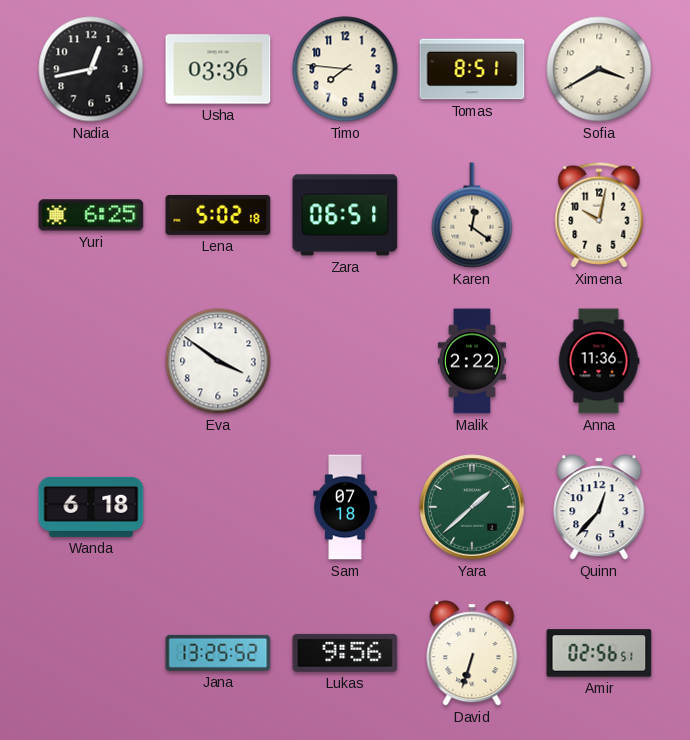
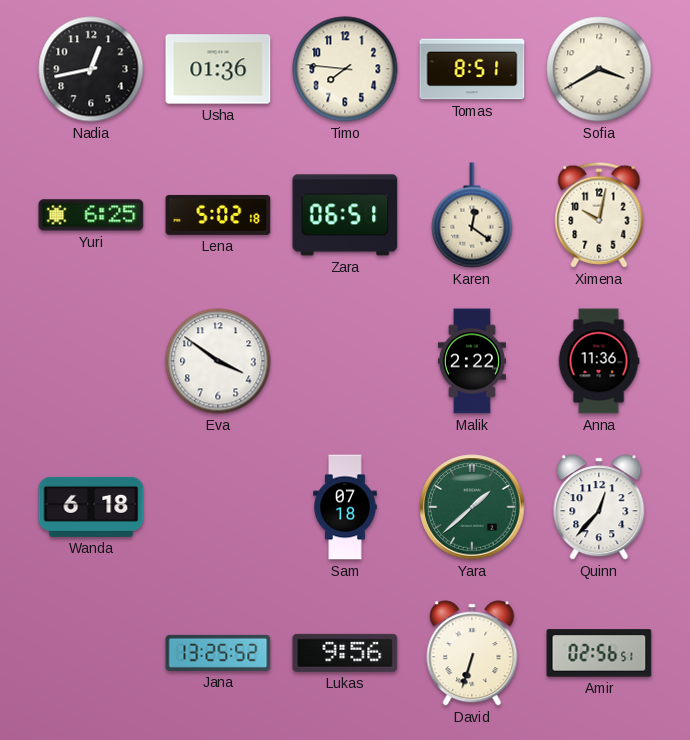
Usha: 03:36 -> 01:36
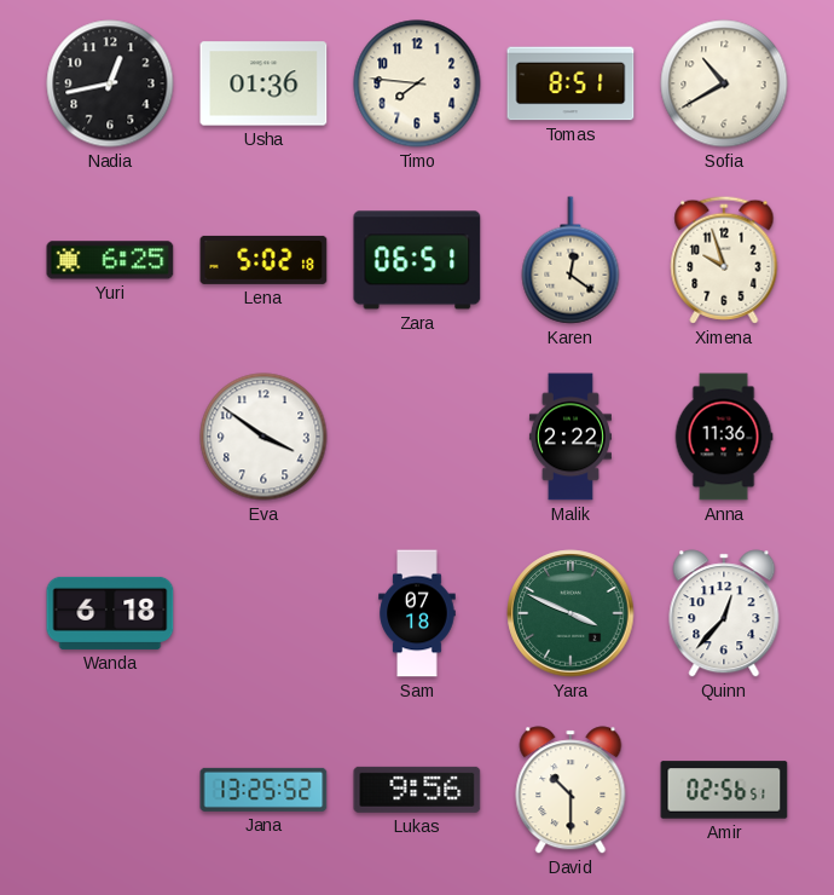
Sofia: 3:40 -> 10:40
Ximena: 10:02 -> 9:57
Yara: 1:38 -> 3:49
David: 6:33 -> 10:30
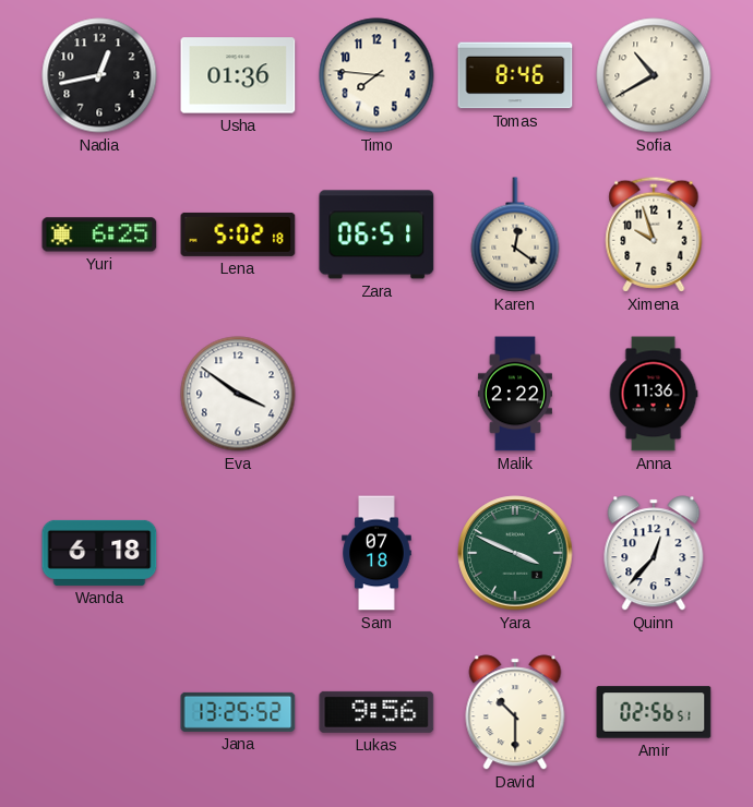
Tomas: 8:51 -> 8:46
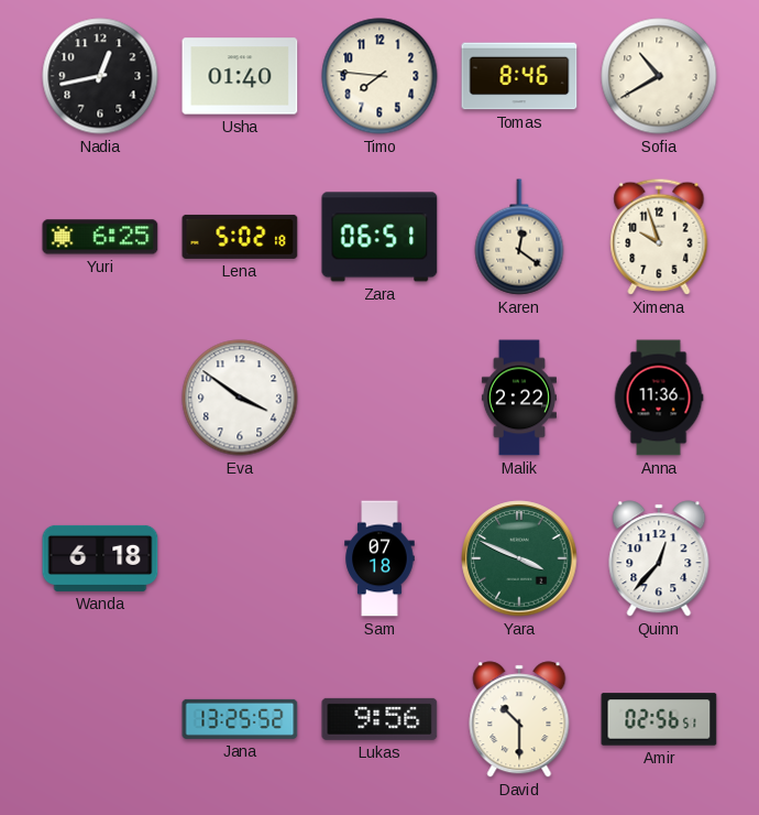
Usha: 01:36 -> 01:40
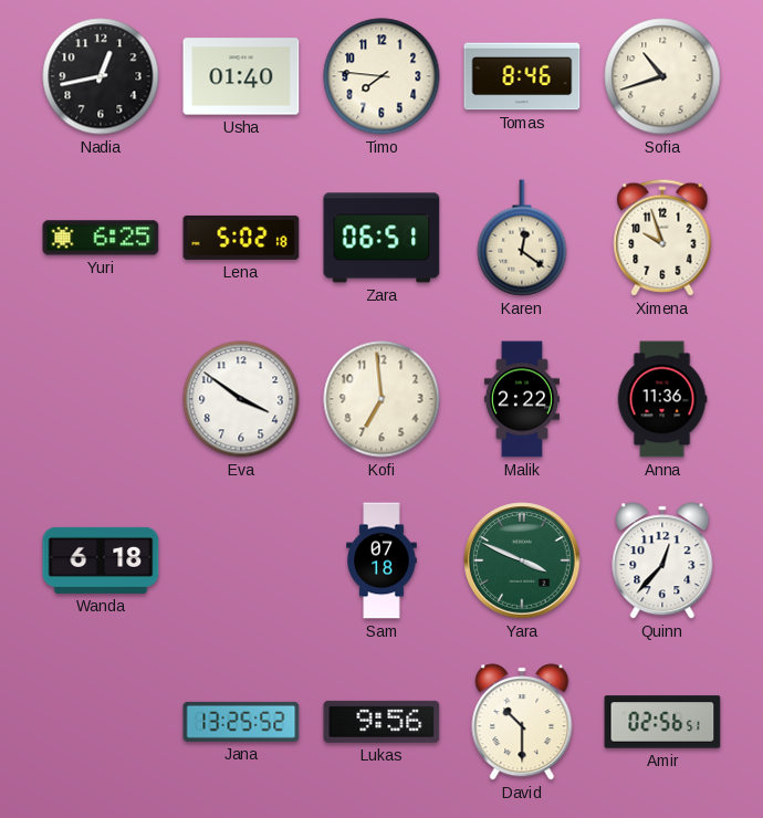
Sofia: 10:40 -> 10:42
Kofi: none -> 6:59
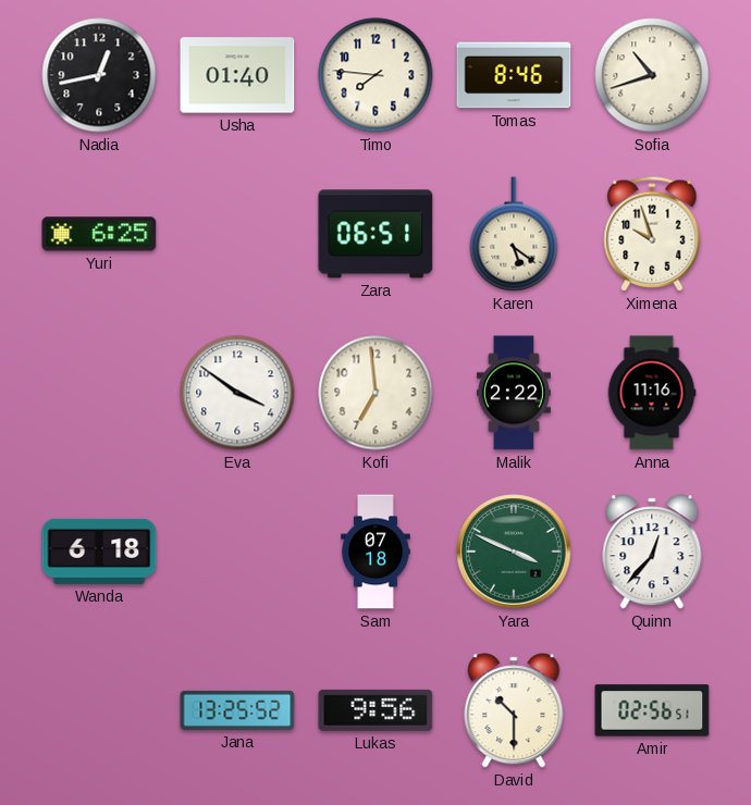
Lena: 5:02 -> none
Karen: 12:21 -> 5:21
Anna: 11:36 -> 11:16
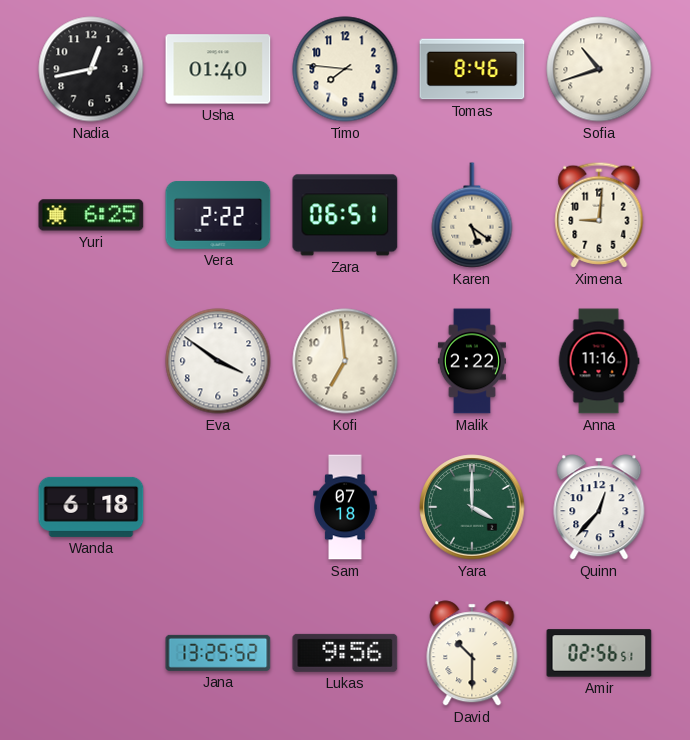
Vera: none -> 2:22
Ximena: 9:57 -> 9:01
Yara: 3:49 -> 4:00
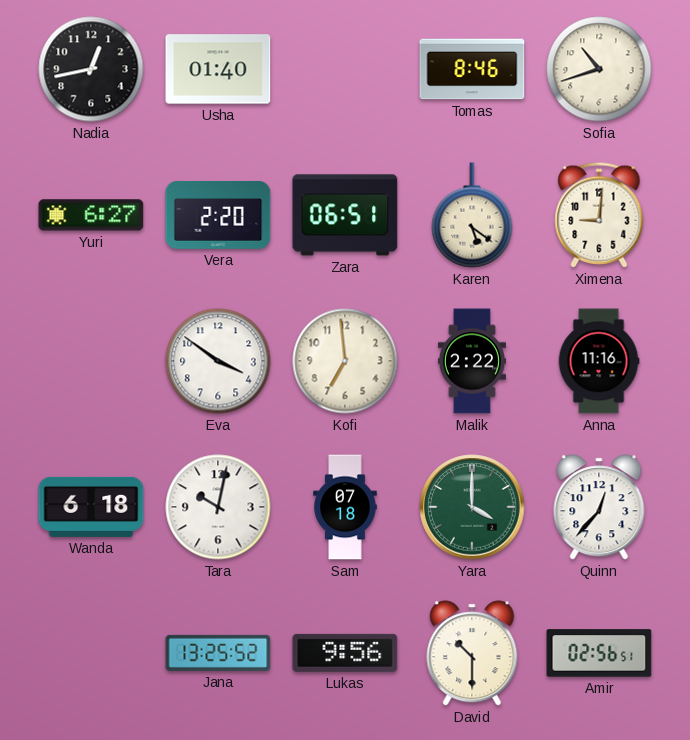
Timo: 7:46 -> none
Yuri: 6:25 -> 6:27
Vera: 2:22 -> 2:20
Tara: none -> 10:02
